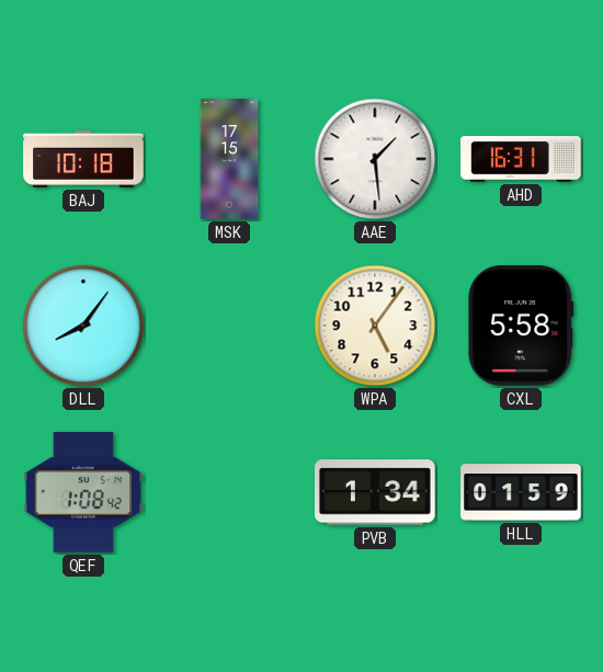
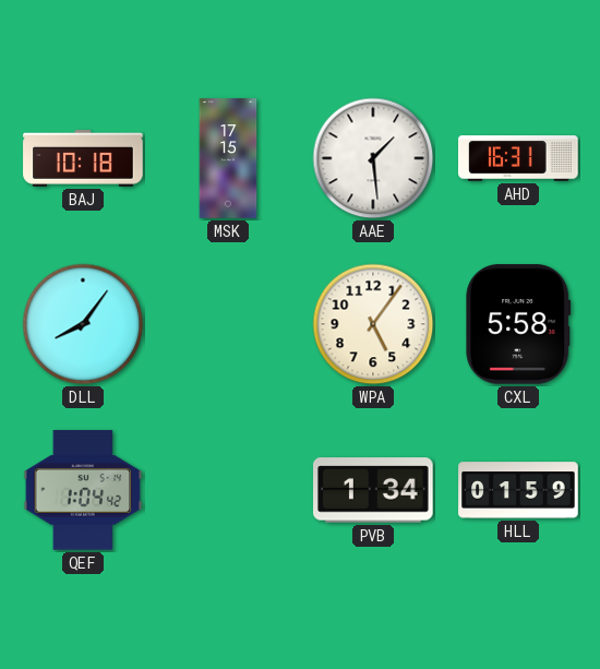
QEF: 1:08 -> 1:04
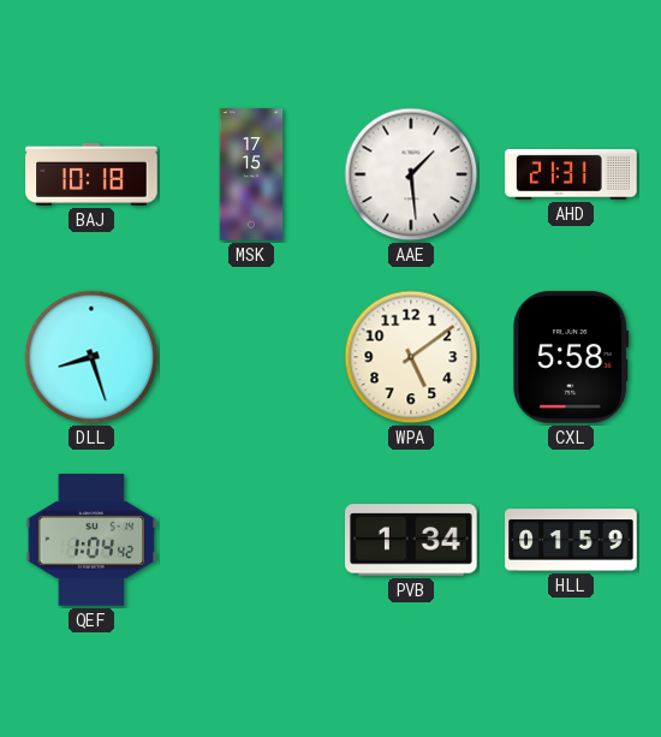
AHD: 16:31 -> 21:31
DLL: 8:06 -> 8:27
WPA: 5:06 -> 5:09
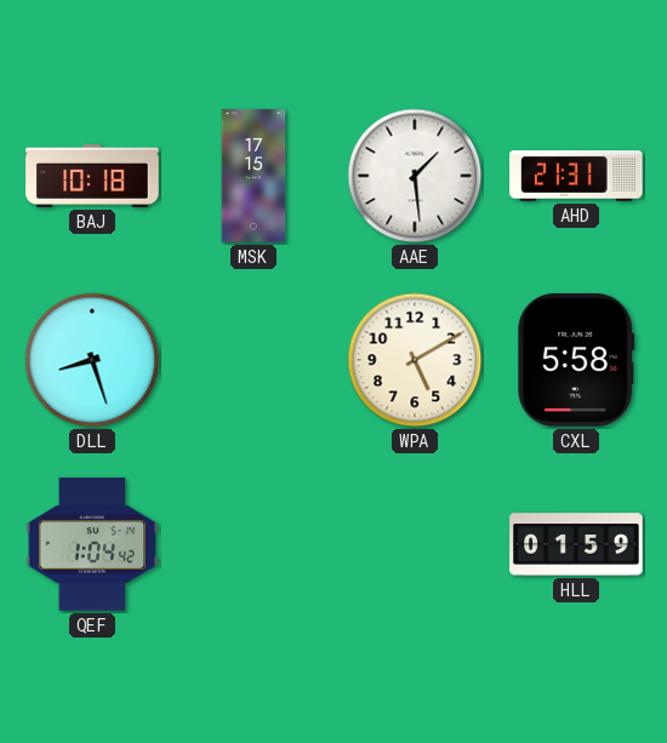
WPA: 5:09 -> 5:10
PVB: 1:34 -> none
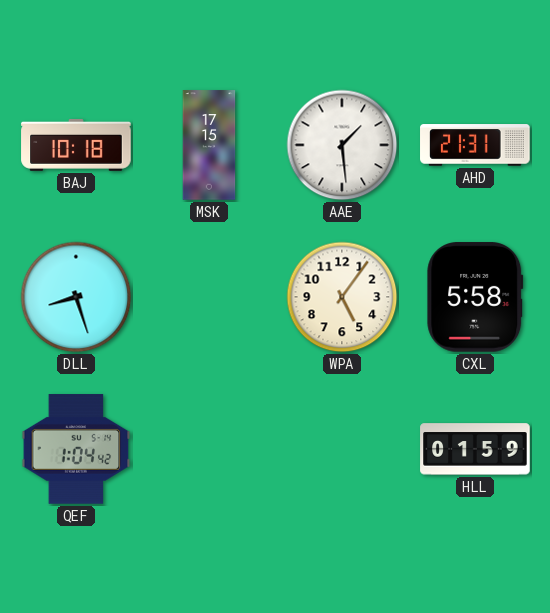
WPA: 5:10 -> 5:06
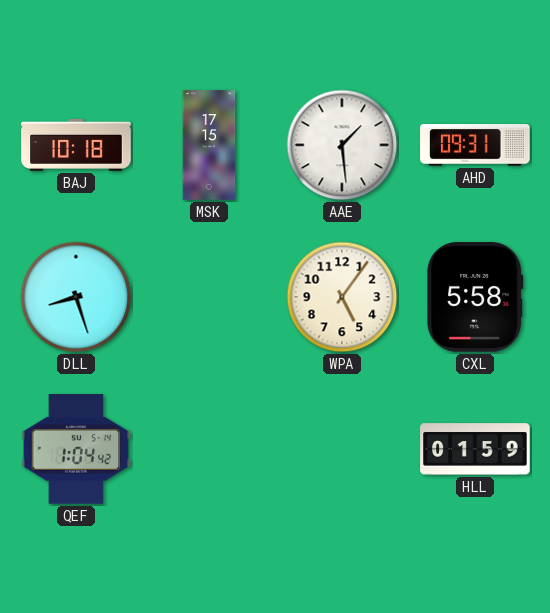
AHD: 21:31 -> 09:31
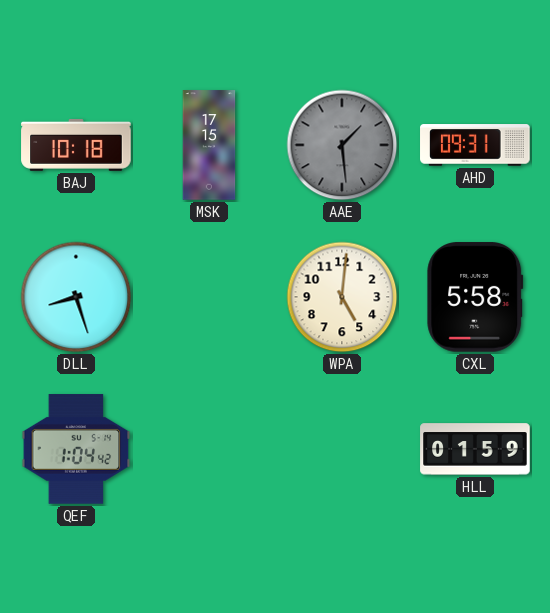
AAE dial: white -> grey
WPA: 5:06 -> 5:01
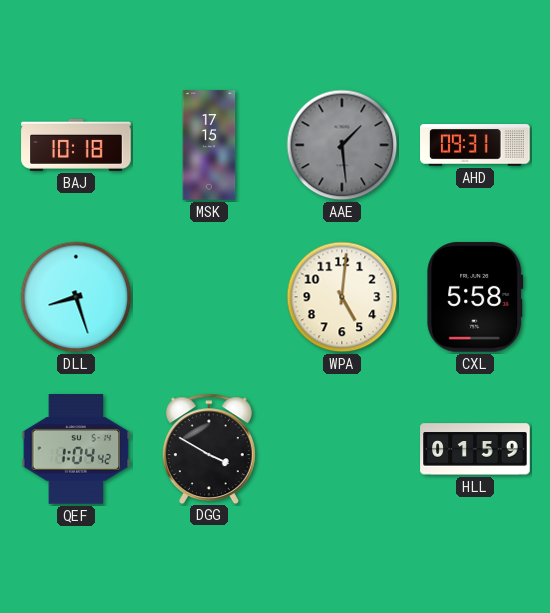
DGG: none -> 3:50
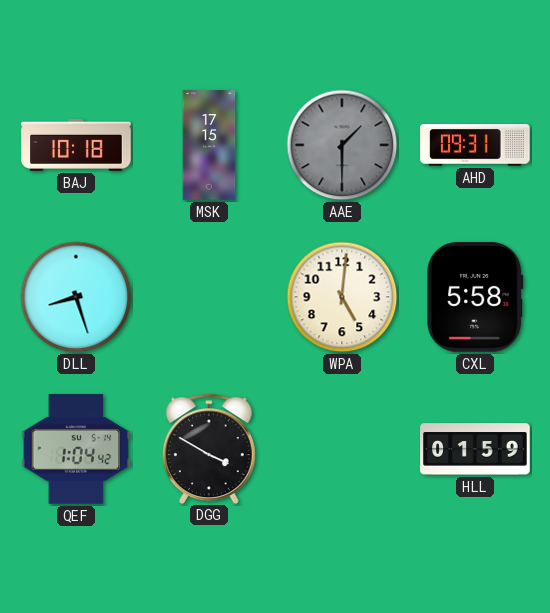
AAE: 1:29 -> 1:30
